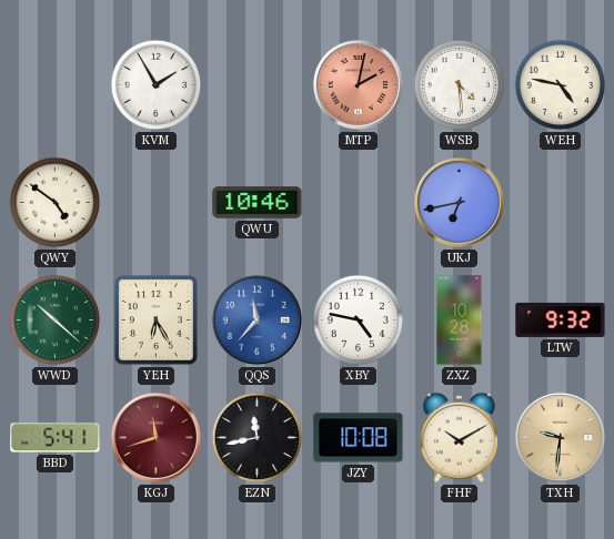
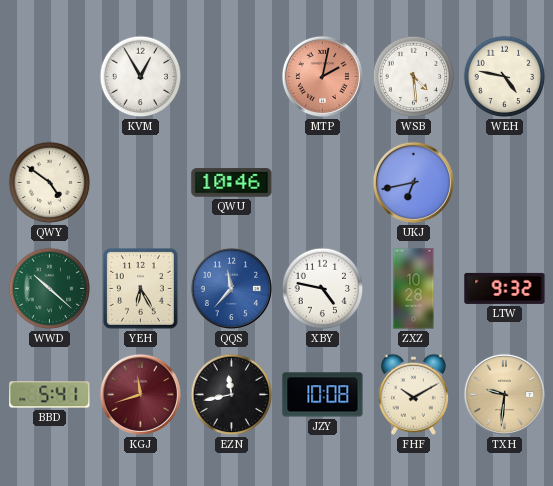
KVM: 1:55 -> 12:55
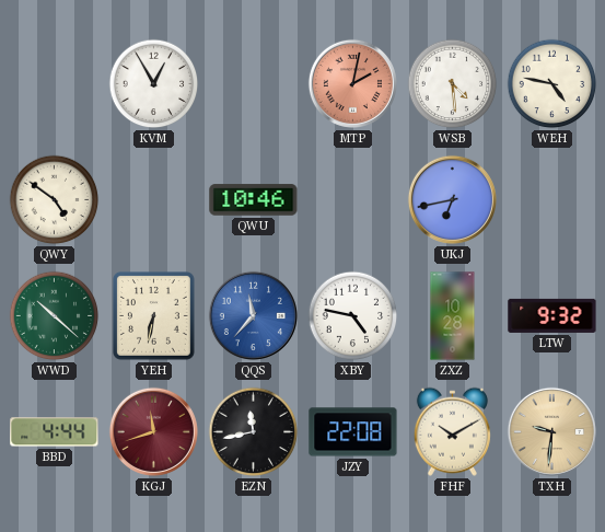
YEH: 6:25 -> 6:32
BBD: 5:41 -> 4:44
JZY: 10:08 -> 22:08
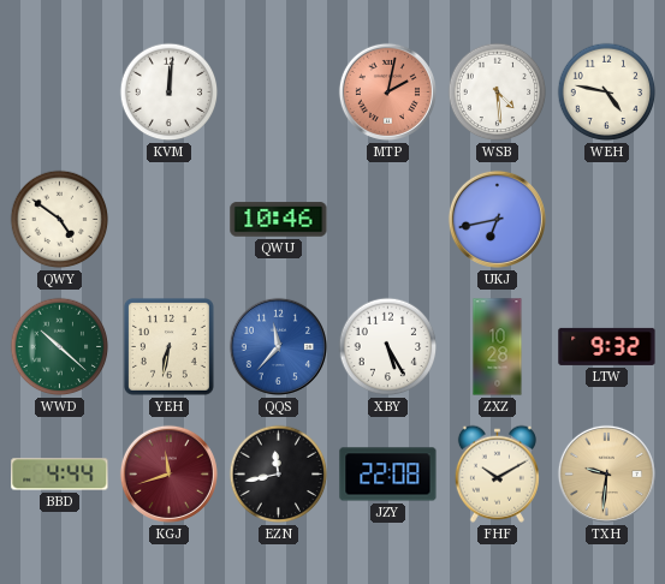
KVM: 12:55 -> 12:01
XBY: 4:47 -> 5:25
